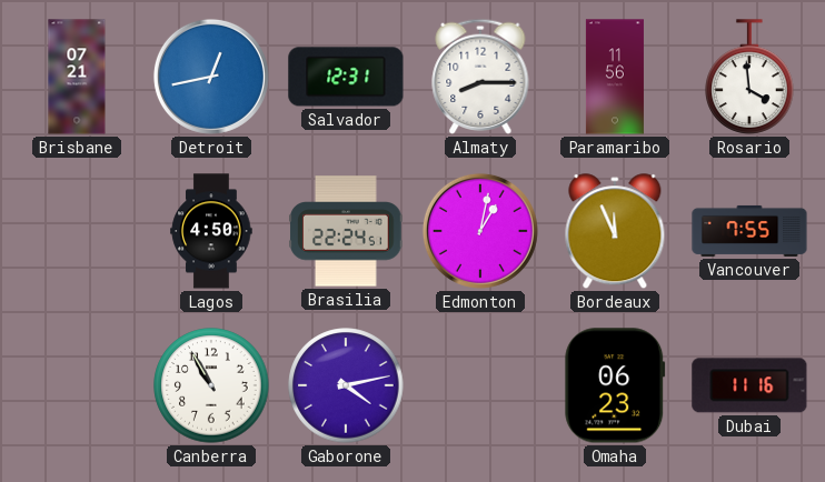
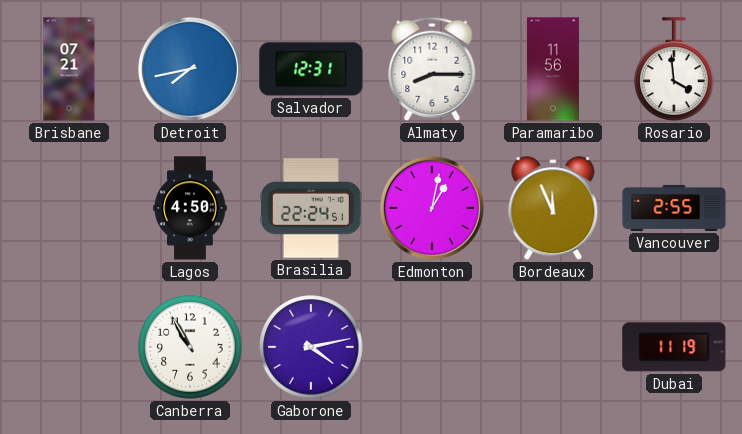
Detroit: 12:43 -> 7:43
Vancouver: 7:55 -> 2:55
Omaha: 06:23 -> none
Dubai: 11:16 -> 11:19
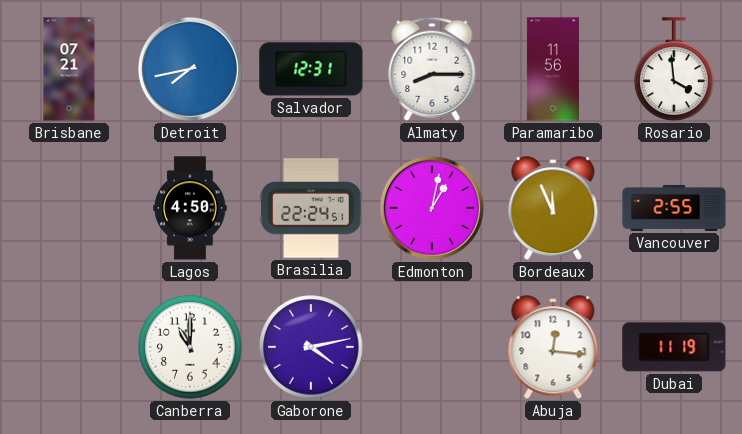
Canberra: 10:55 -> 11:00
Abuja: none -> 12:16
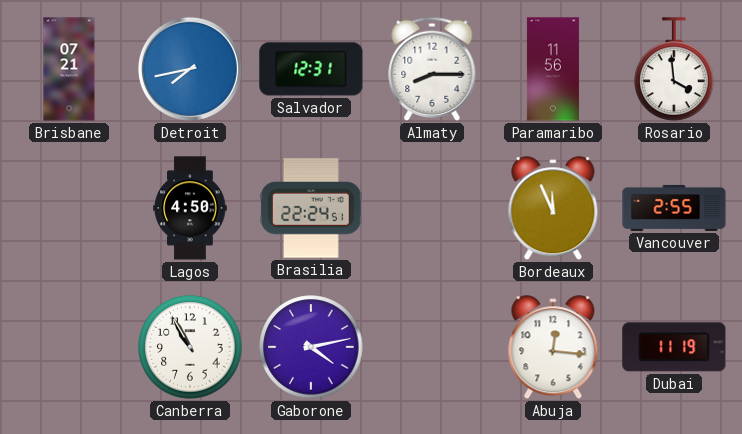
Edmonton: 1:02 -> none
Canberra: 11:00 -> 10:55
